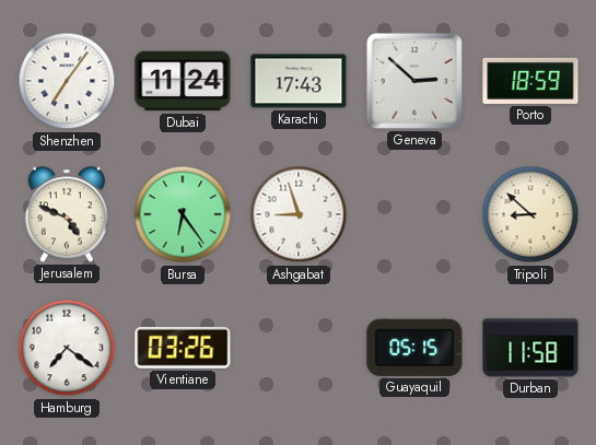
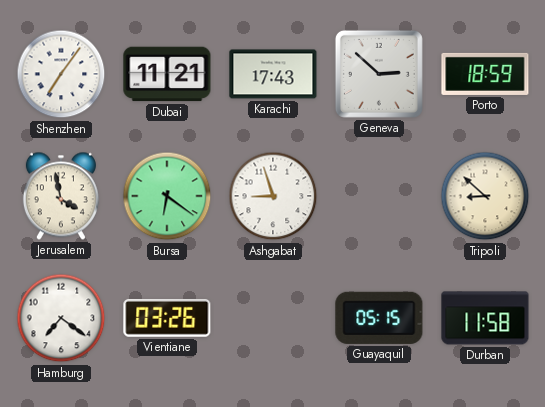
Dubai: 11:24 -> 11:21
Jerusalem: 4:49 -> 3:58
Bursa: 6:24 -> 6:21
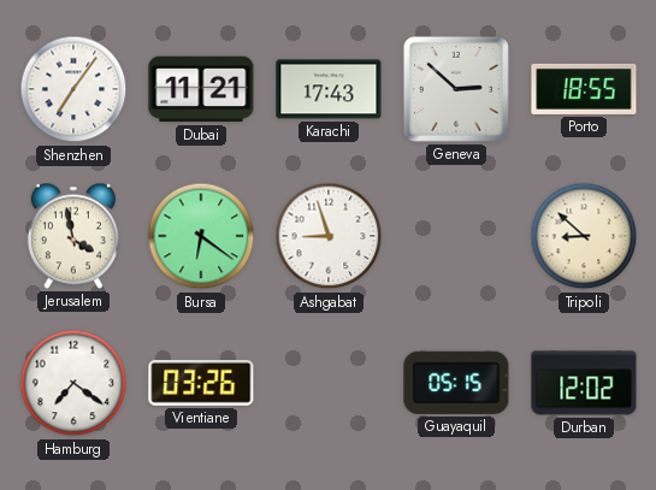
Porto: 18:59 -> 18:55
Durban: 11:58 -> 12:02
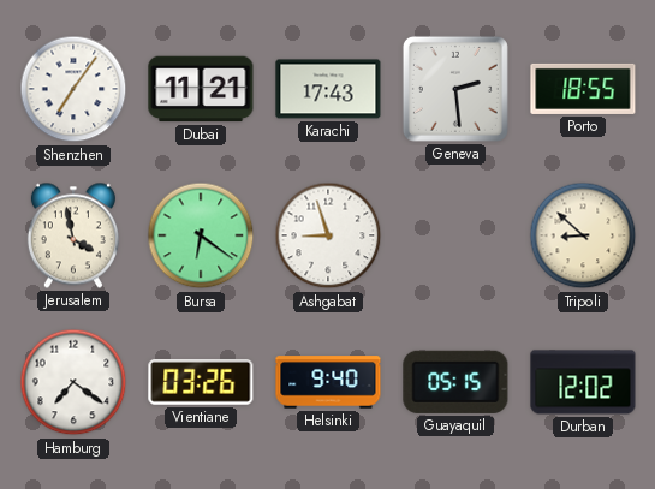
Geneva: 2:52 -> 2:29
Helsinki: none -> 9:40
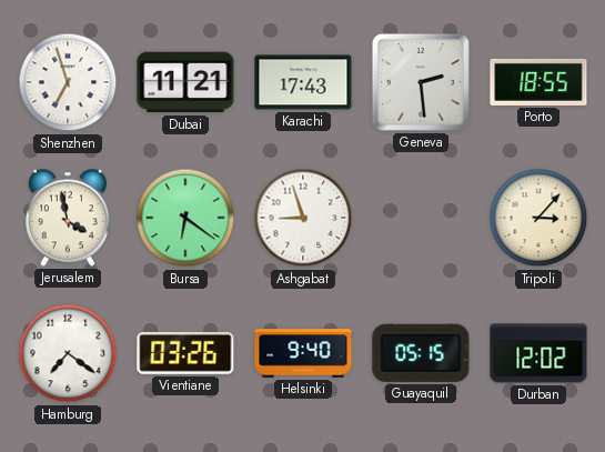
Shenzhen: 7:06 -> 6:57
Tripoli: 8:52 -> 3:07
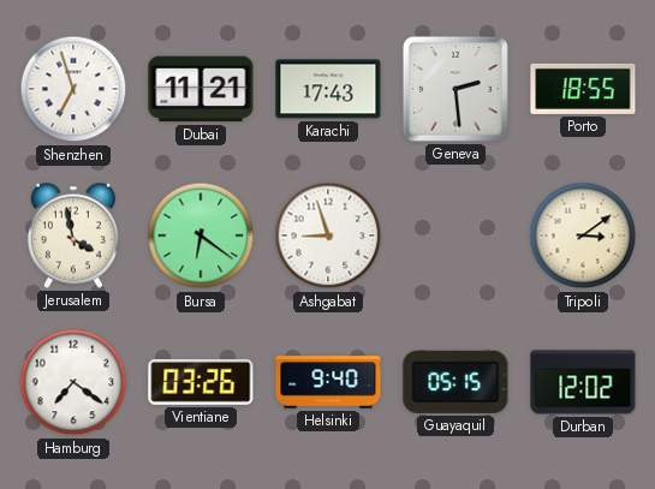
Tripoli: 3:07 -> 3:09
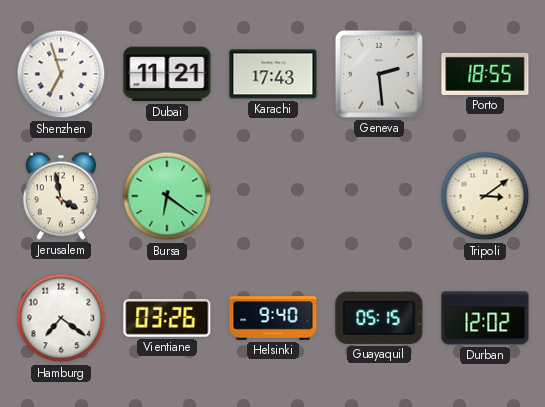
Ashgabat: 8:57 -> none
